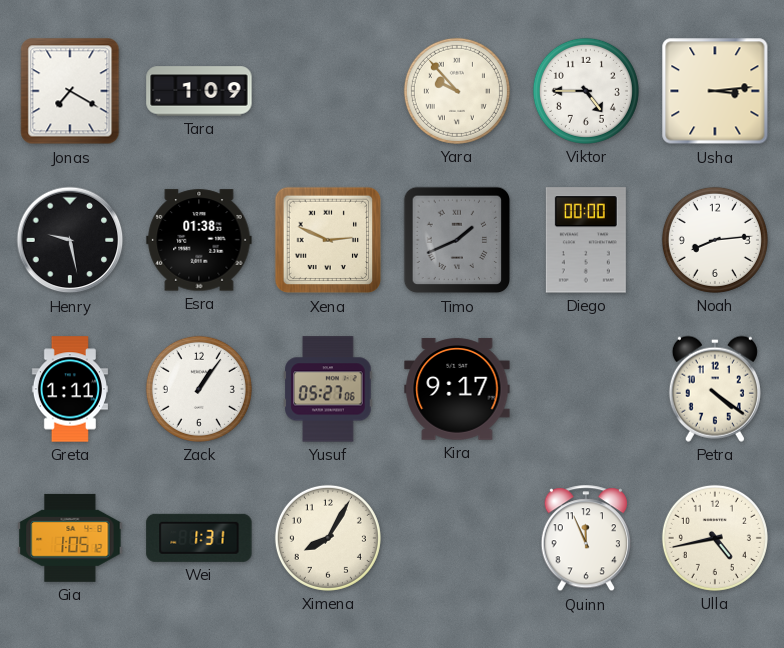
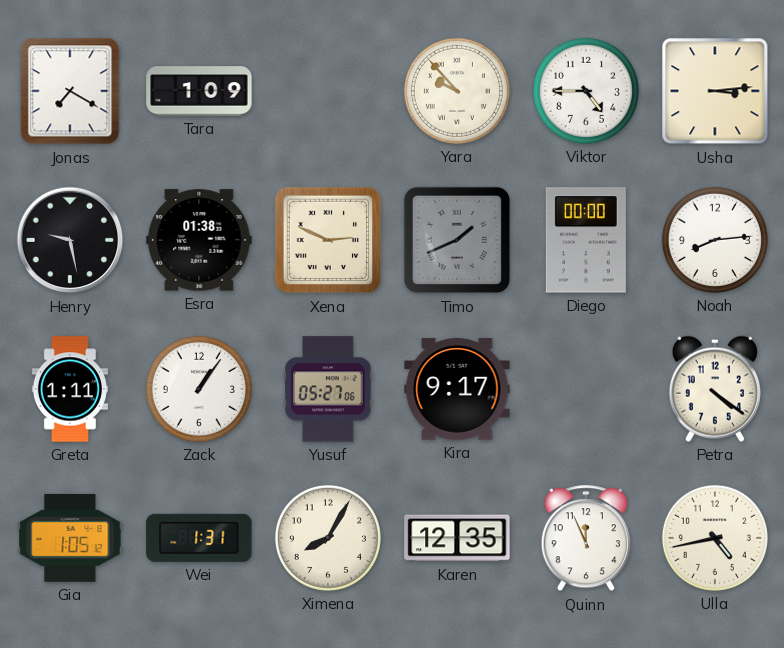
Karen: none -> 12:35
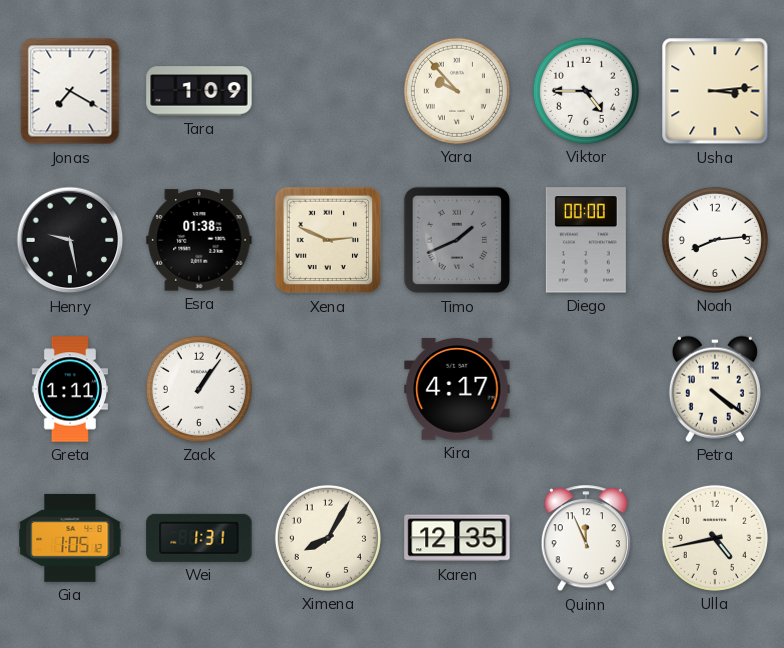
Yusuf: 05:27 -> none
Kira: 9:17 -> 4:17
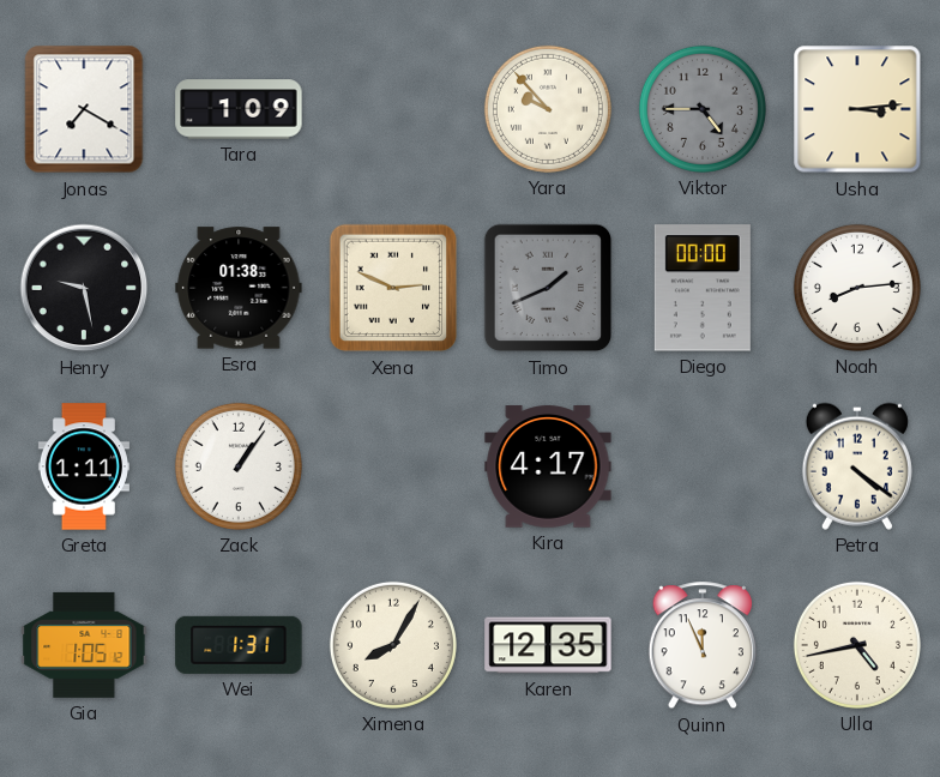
Viktor dial: white -> grey
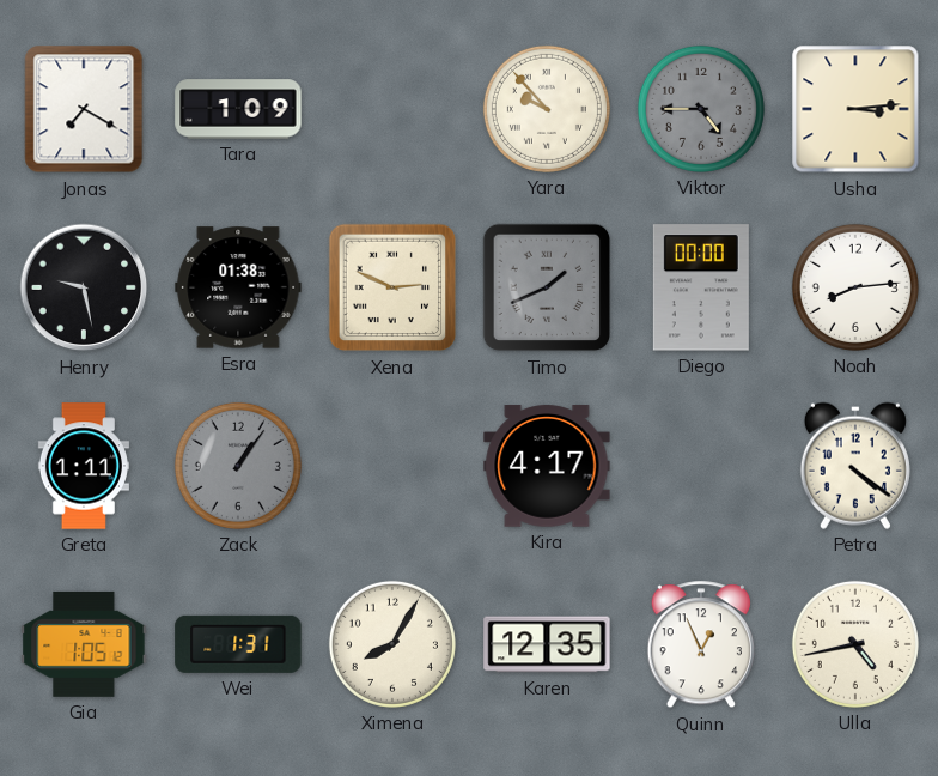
Zack dial: white -> grey
Quinn: 11:56 -> 12:56
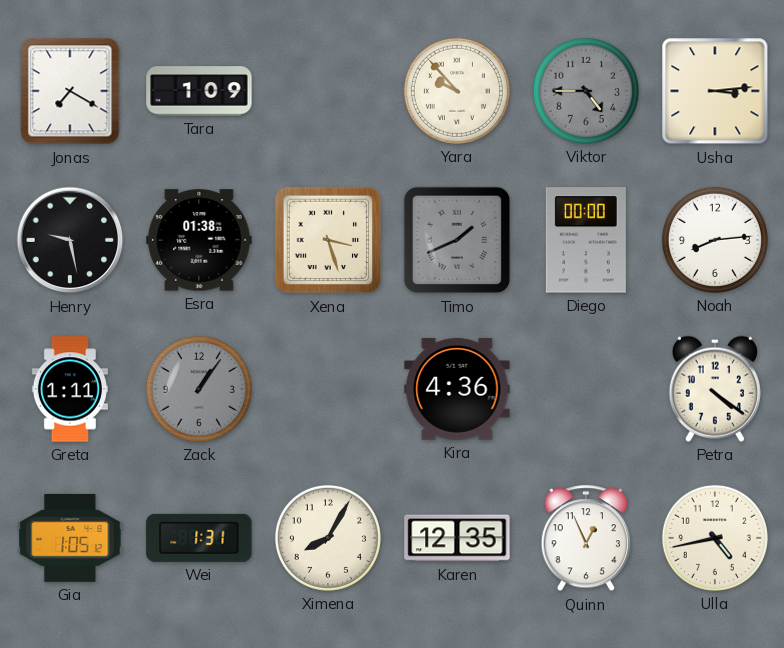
Xena: 2:49 -> 3:27
Kira: 4:17 -> 4:36
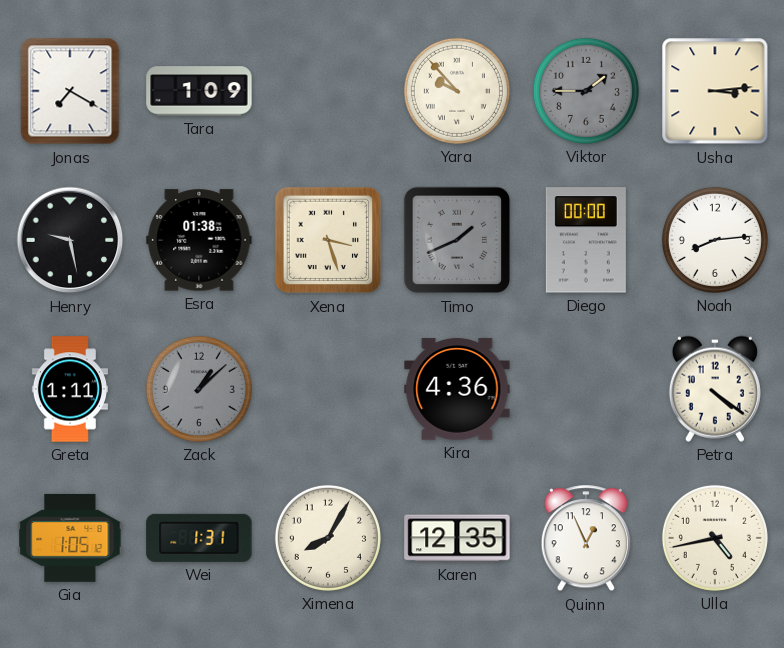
Viktor: 4:45 -> 1:45
Zack: 1:06 -> 1:08
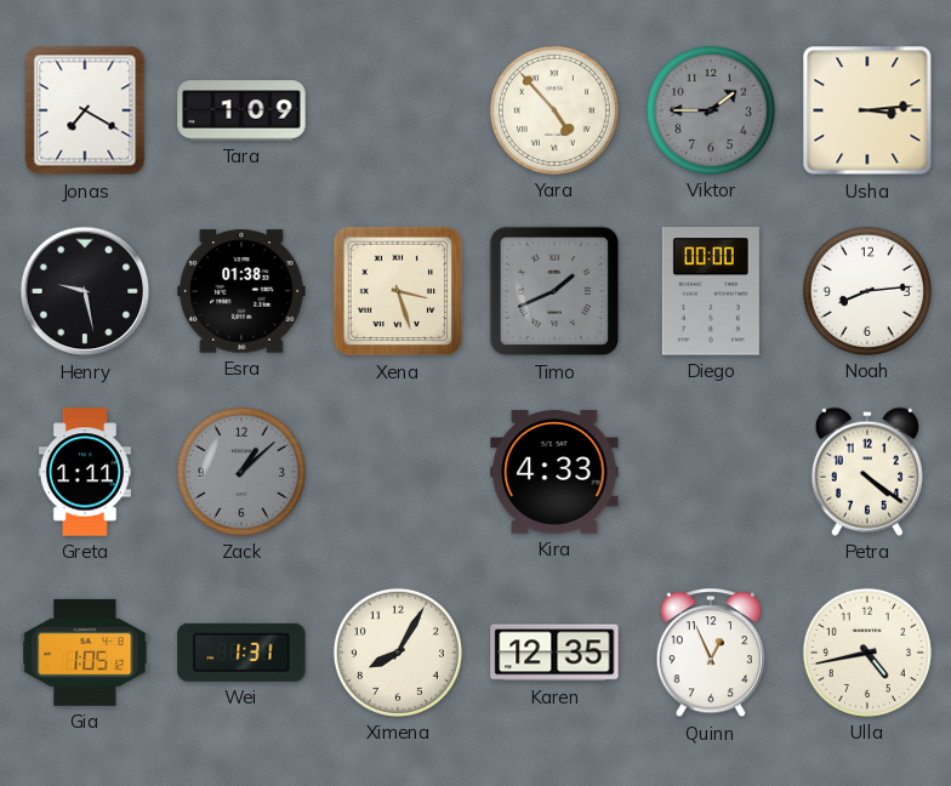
Yara: 9:53 -> 4:53
Kira: 4:36 -> 4:33
